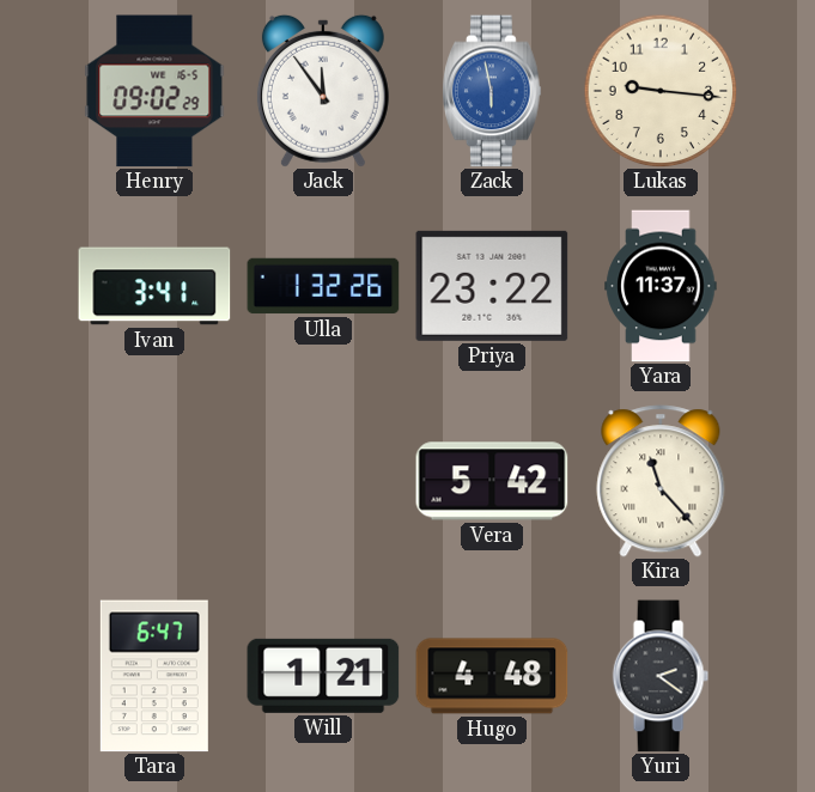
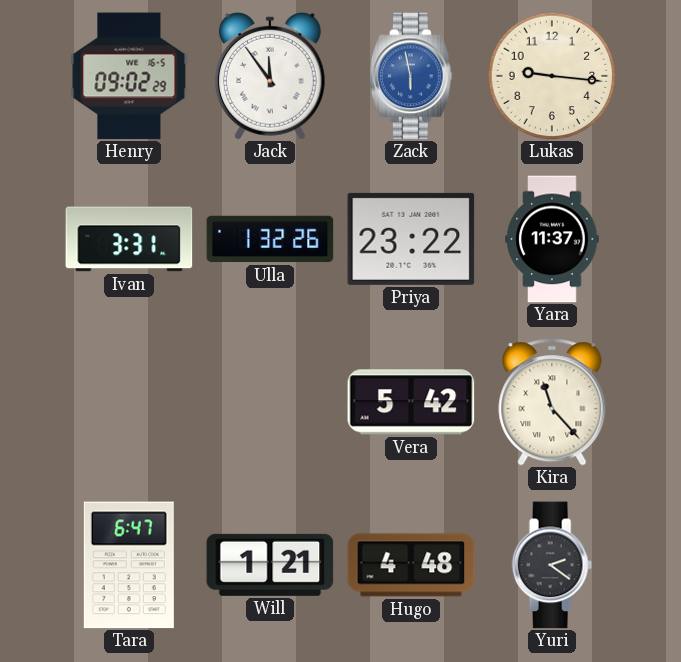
Ivan: 3:41 -> 3:31
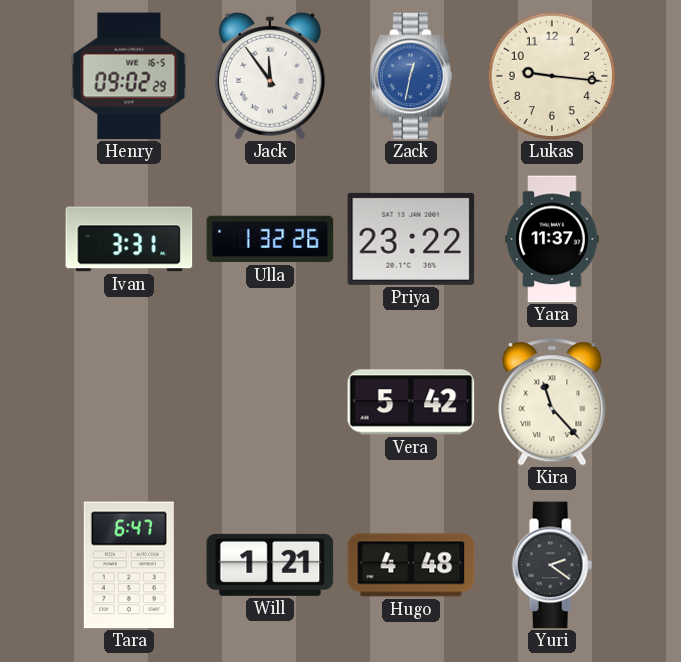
Zack: 5:58 -> 12:32
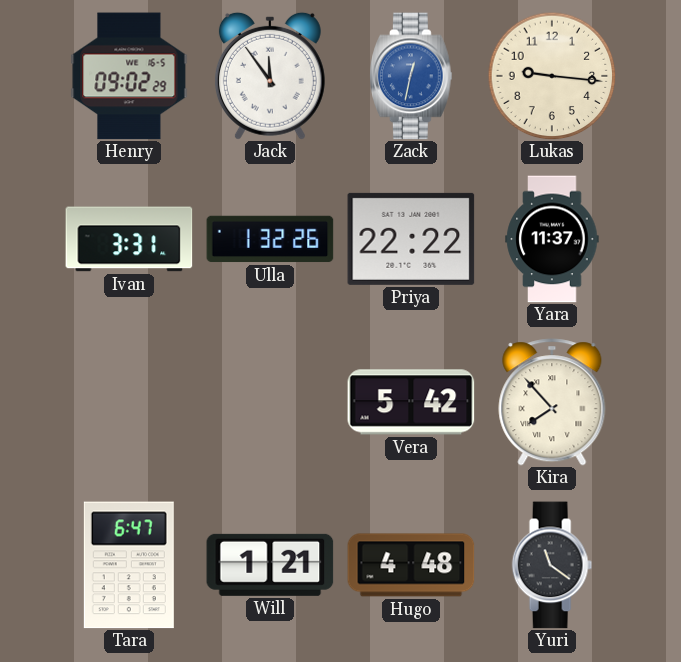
Priya: 23:22 -> 22:22
Kira: 11:23 -> 7:53
Yuri: 2:21 -> 11:21
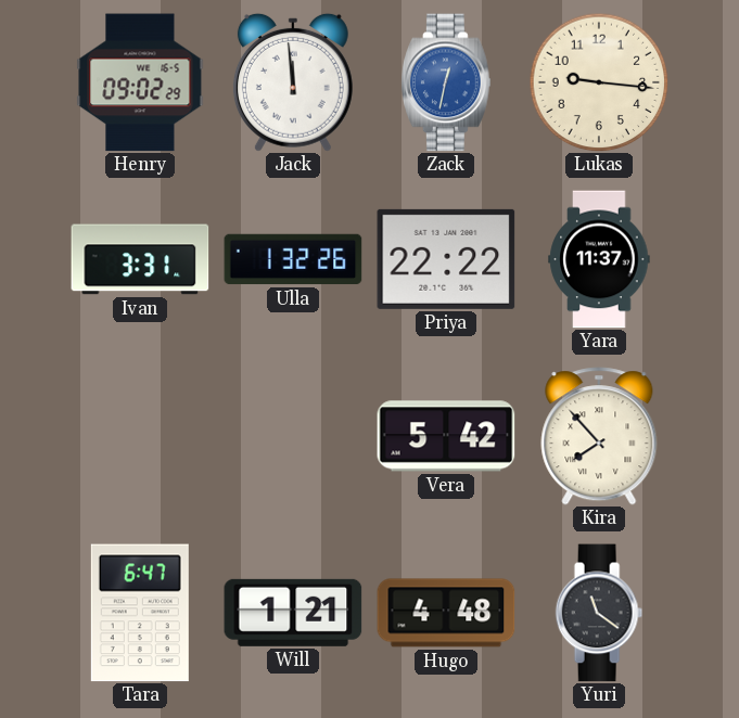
Jack: 11:54 -> 11:59
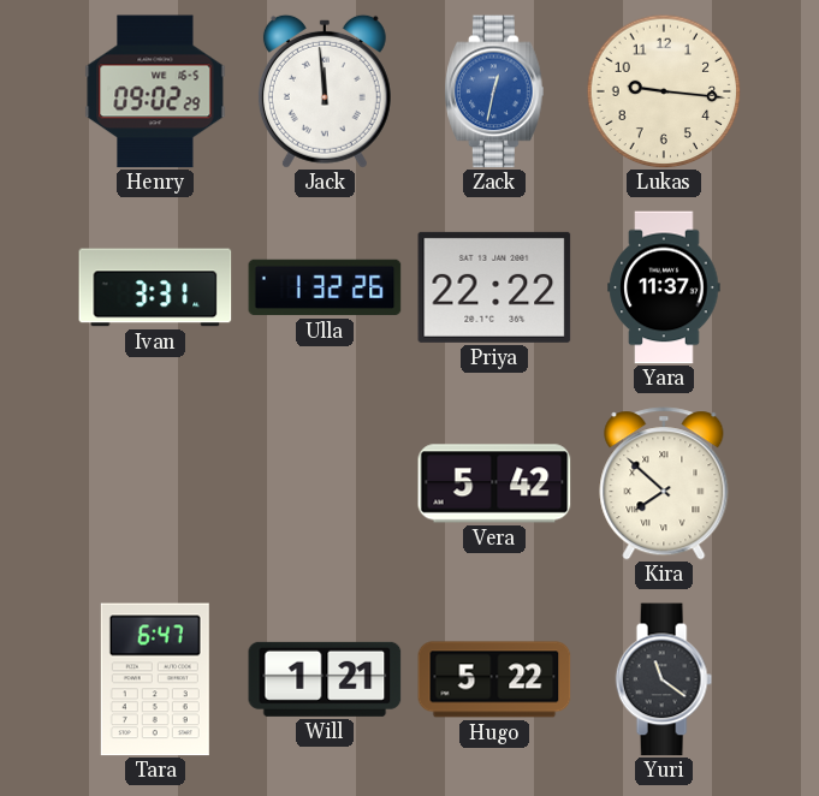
Kira: 7:53 -> 7:52
Hugo: 4:48 -> 5:22
